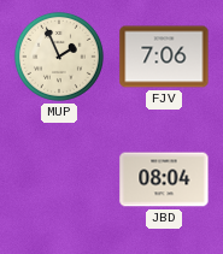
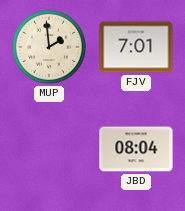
MUP: 1:56 -> 1:59
FJV: 7:06 -> 7:01
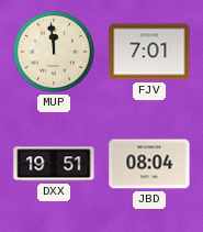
MUP: 1:59 -> 11:59
DXX: none -> 19:51
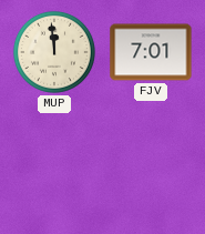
DXX: 19:51 -> none
JBD: 08:04 -> none
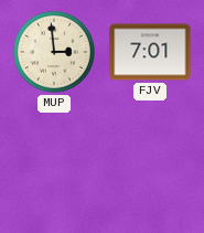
MUP: 11:59 -> 2:59
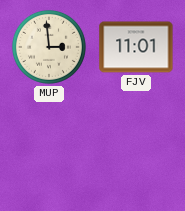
FJV: 7:01 -> 11:01
